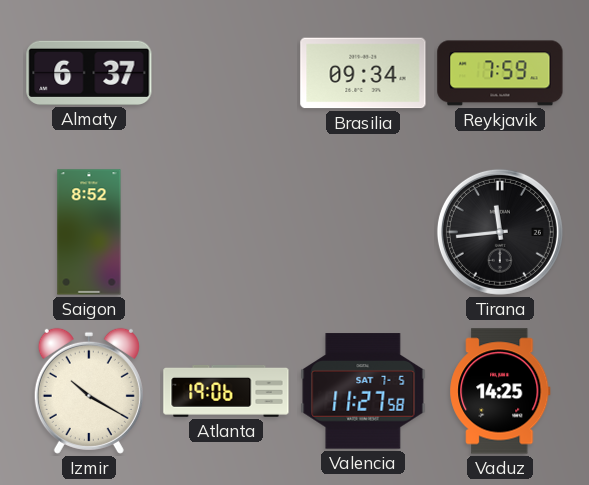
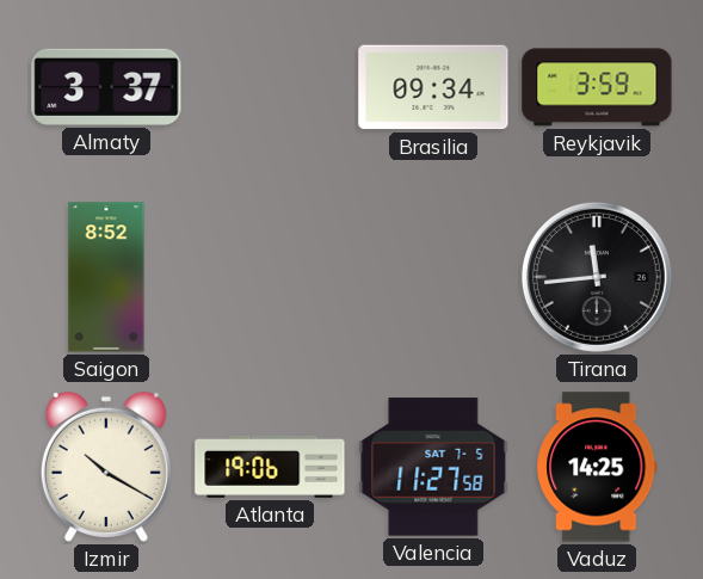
Almaty: 6:37 -> 3:37
Reykjavik: 7:59 -> 3:59
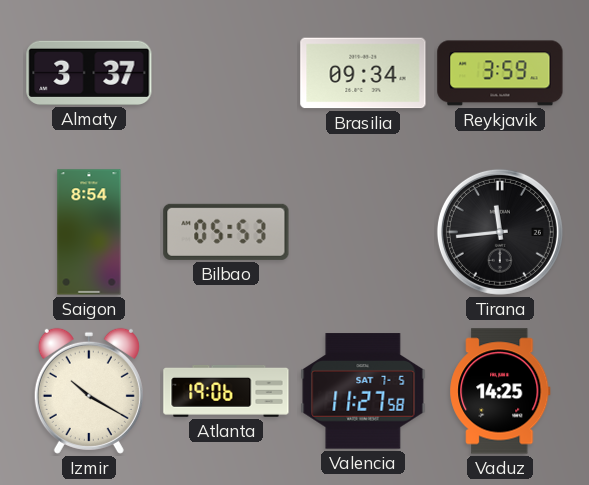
Saigon: 8:52 -> 8:54
Bilbao: none -> 05:53
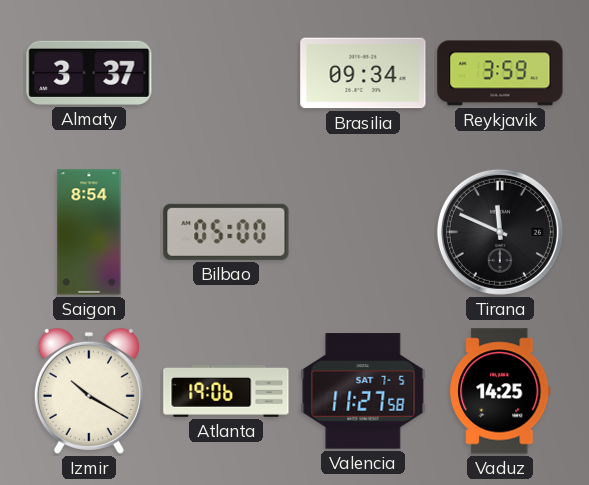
Bilbao: 05:53 -> 05:00
Tirana: 11:44 -> 11:49
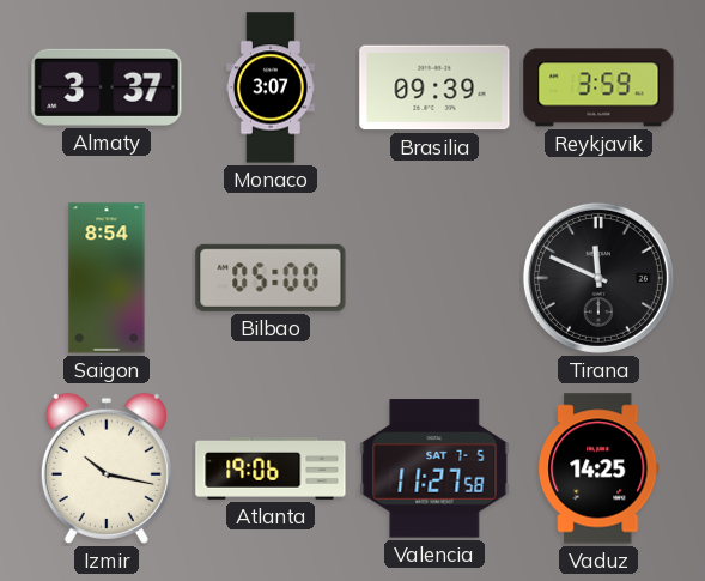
Monaco: none -> 3:07
Brasilia: 09:34 -> 09:39
Izmir: 10:20 -> 10:17
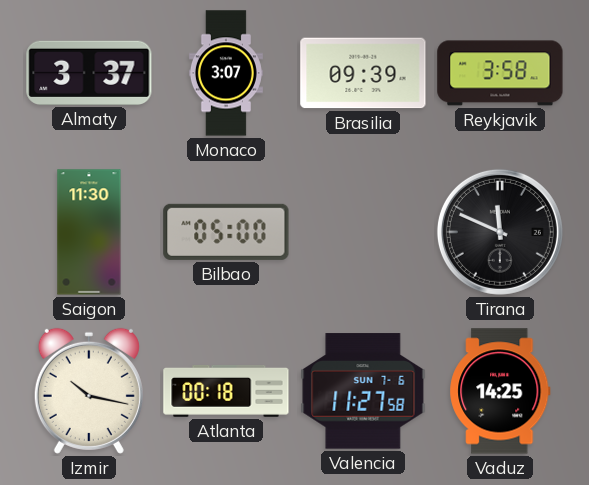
Reykjavik: 3:59 -> 3:58
Saigon: 8:54 -> 11:30
Atlanta: 19:06 -> 00:18
Valencia date: SAT 7-5 -> SUN 7-6
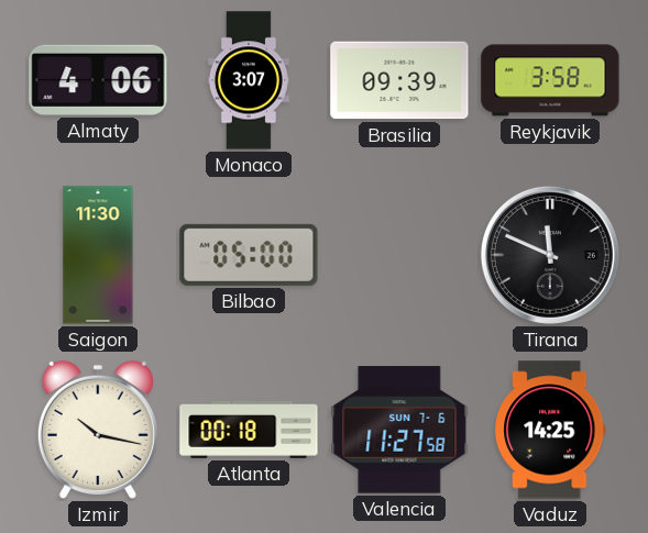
Almaty: 3:37 -> 4:06
